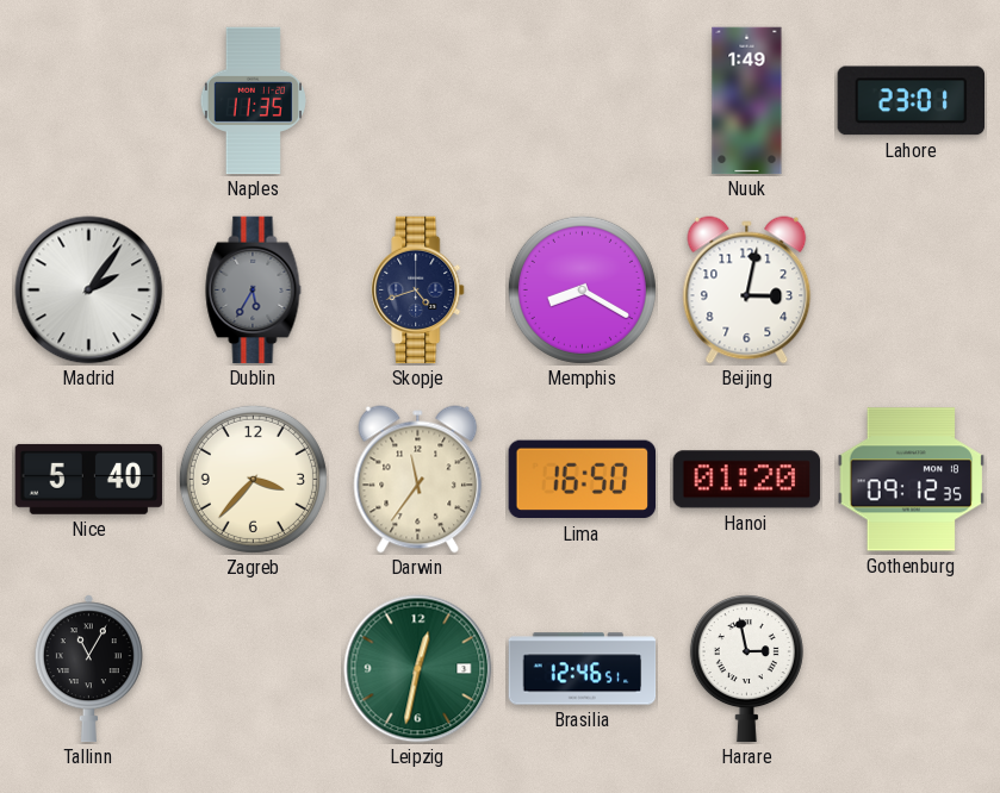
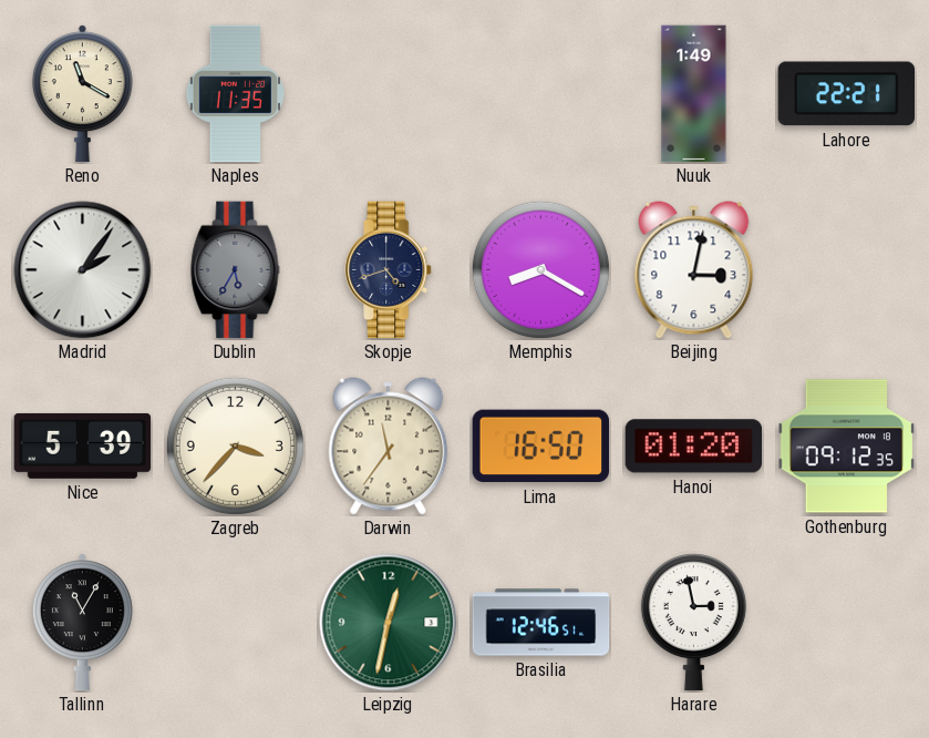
Reno: none -> 11:20
Lahore: 23:01 -> 22:21
Nice: 5:40 -> 5:39
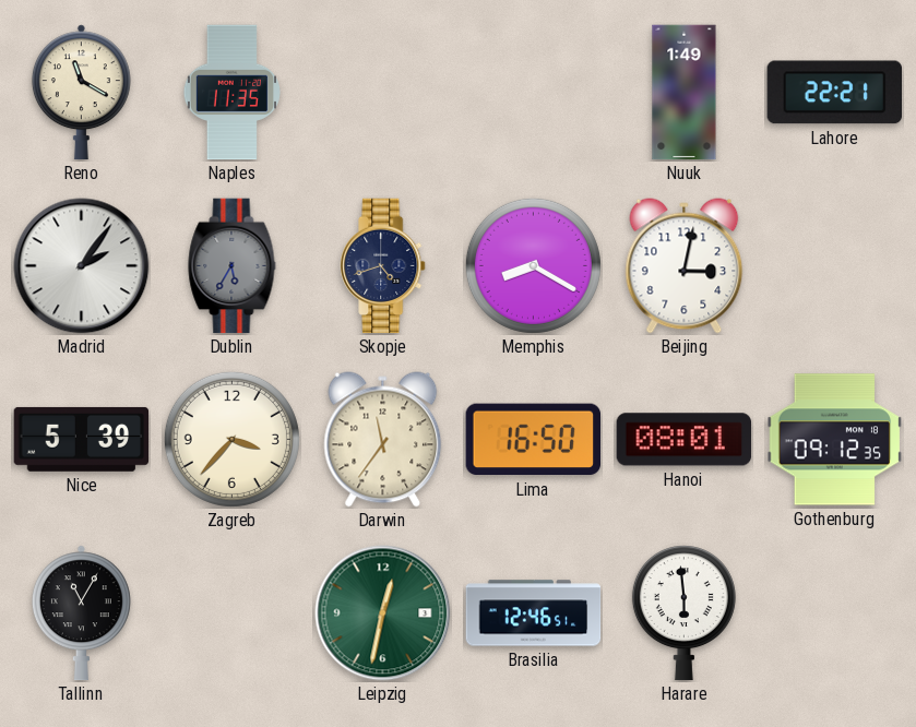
Hanoi: 01:20 -> 08:01
Harare: 2:58 -> 5:59
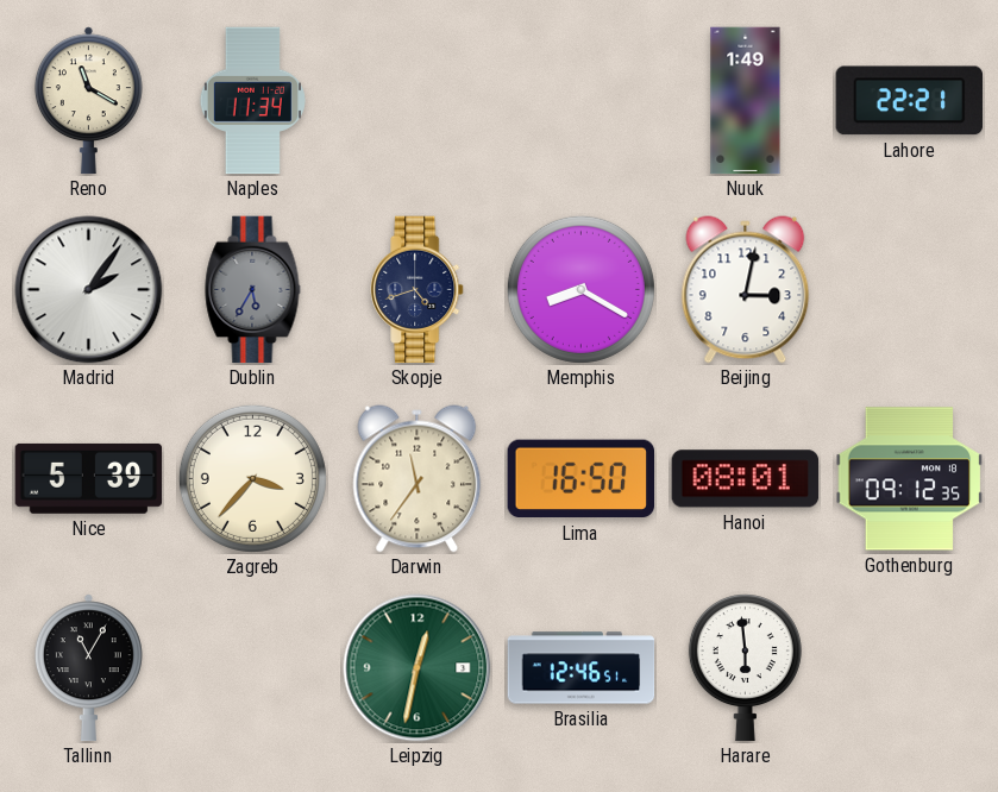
Naples: 11:35 -> 11:34
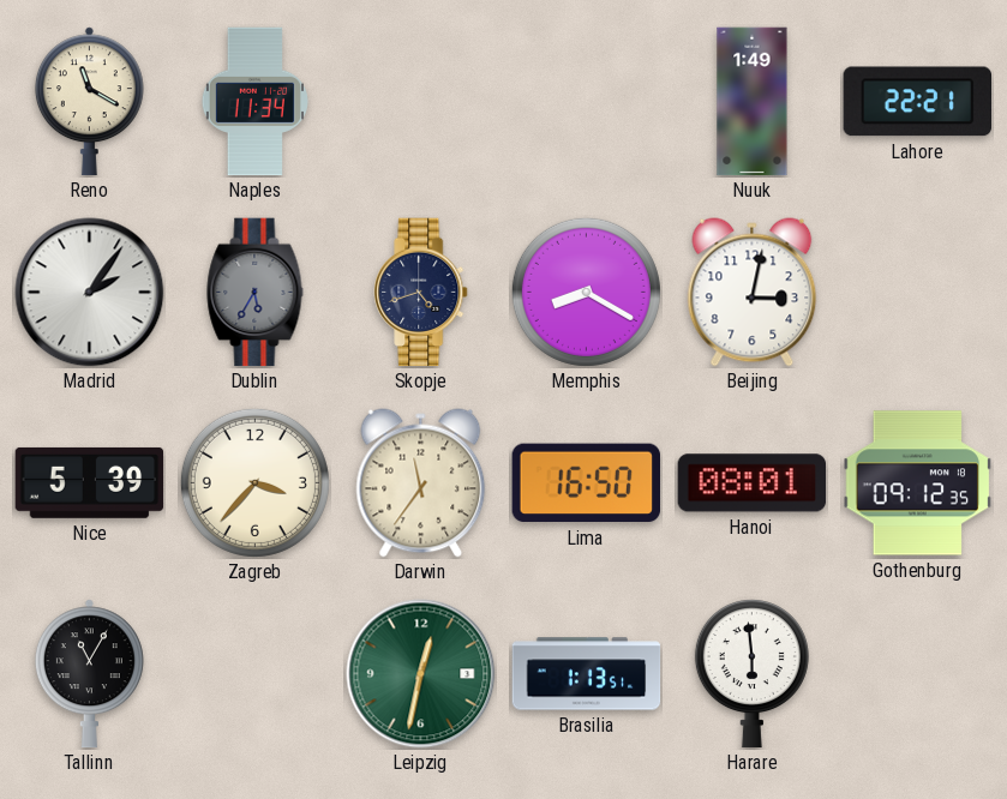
Brasilia: 12:46 -> 1:13
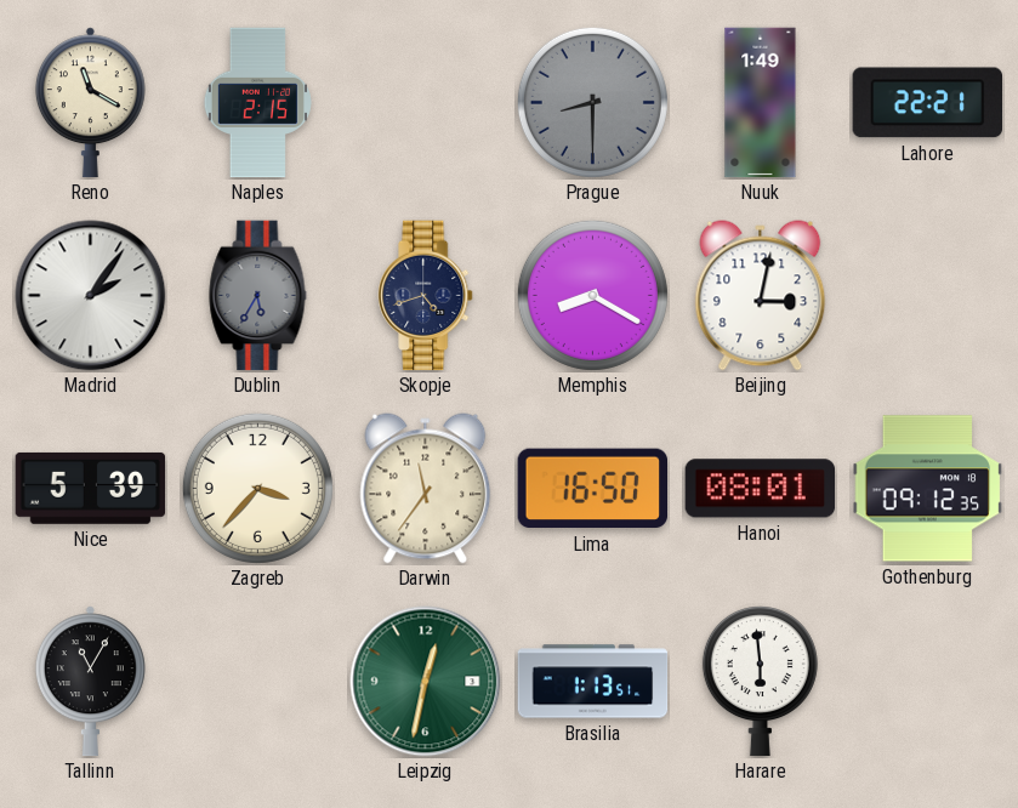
Naples: 11:34 -> 2:15
Prague: none -> 8:30
